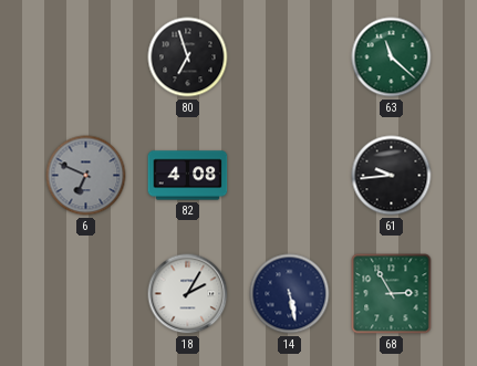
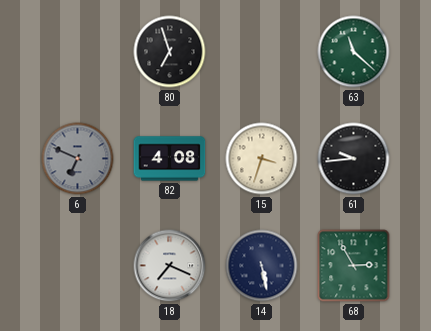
15: none -> 3:33
18: 2:05 -> 7:19
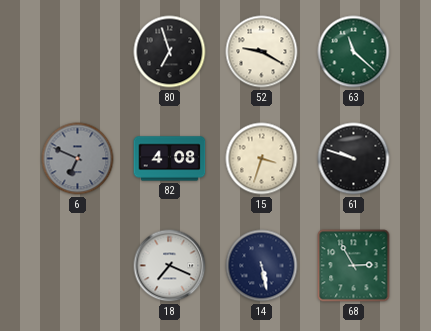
52: none -> 9:20
61: 9:44 -> 9:48
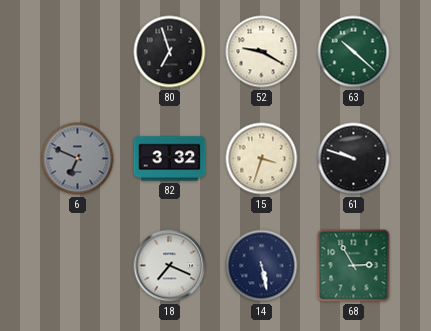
63: 11:22 -> 10:22
82: 4:08 -> 3:32
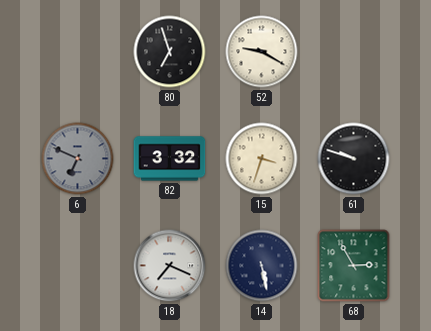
63: 10:22 -> none
